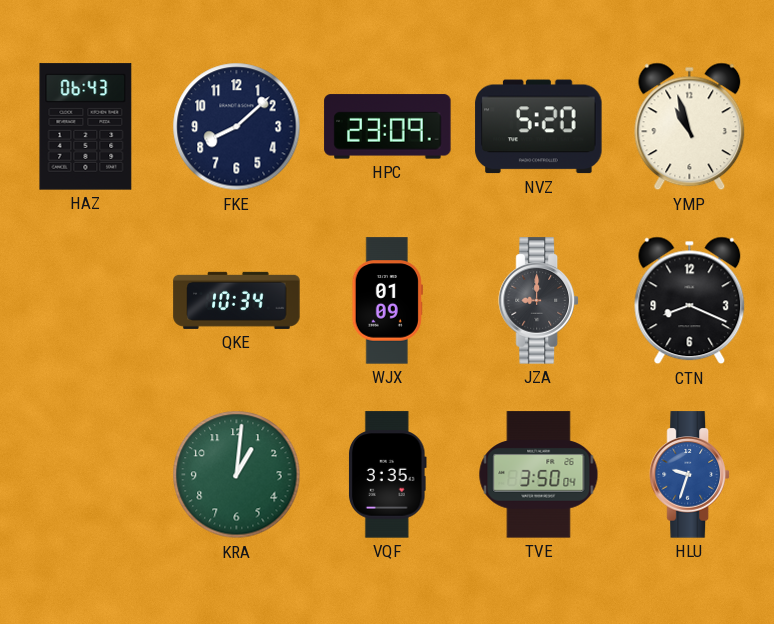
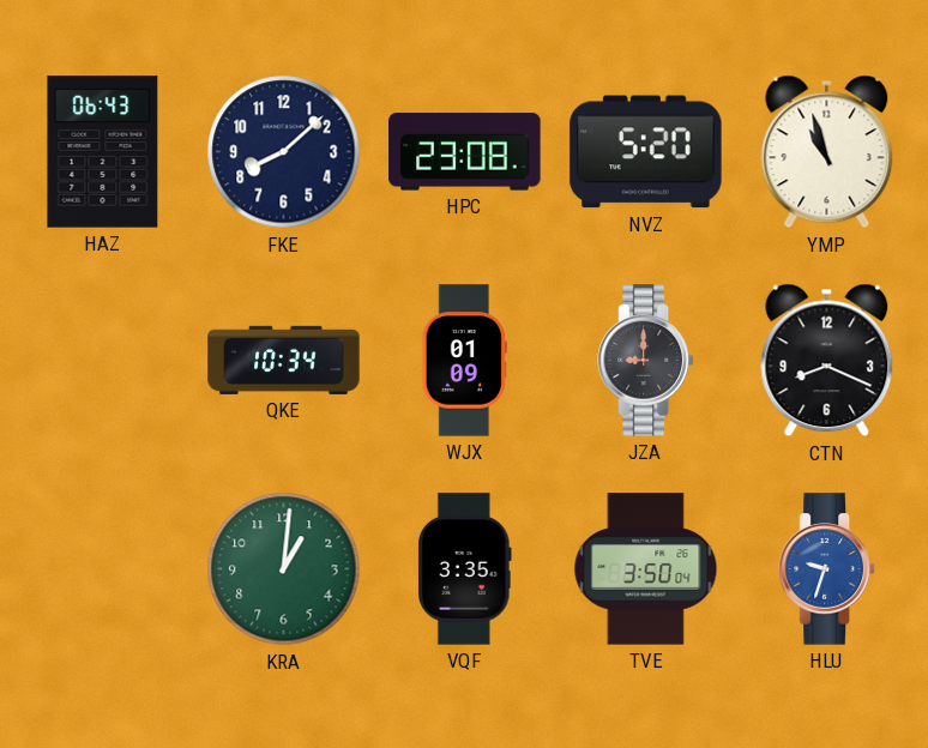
HPC: 23:09 -> 23:08
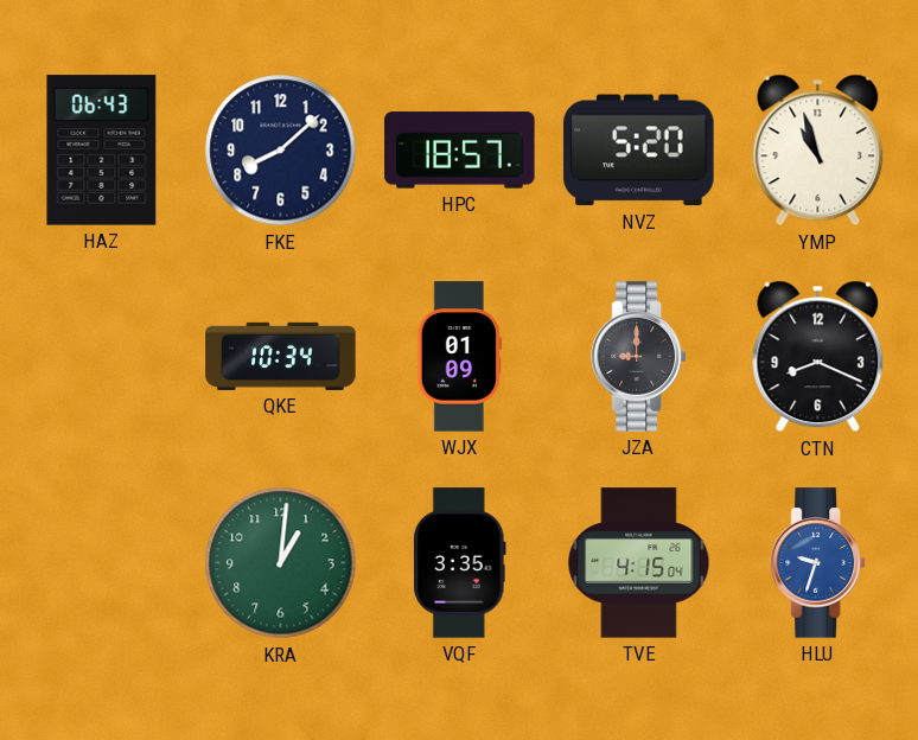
HPC: 23:08 -> 18:57
TVE: 3:50 -> 4:15
